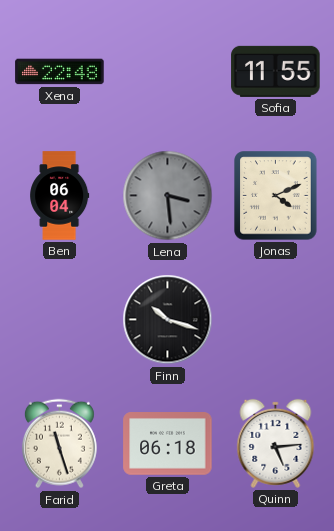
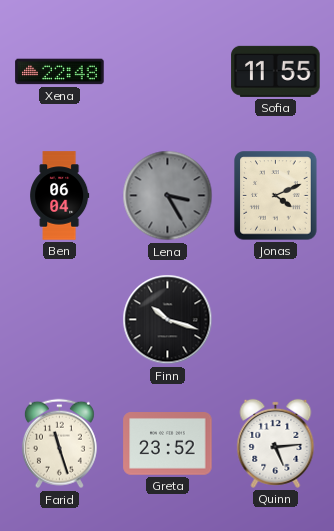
Lena: 3:29 -> 3:25
Greta: 06:18 -> 23:52
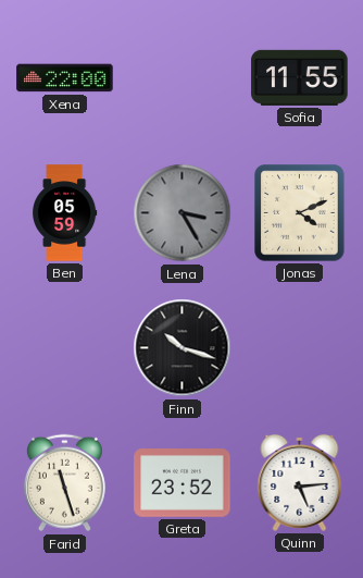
Xena: 22:48 -> 22:00
Ben: 06:04 -> 05:59
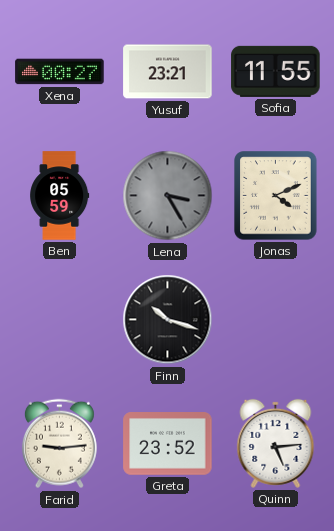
Xena: 22:00 -> 00:27
Yusuf: none -> 23:21
Farid: 11:27 -> 9:14
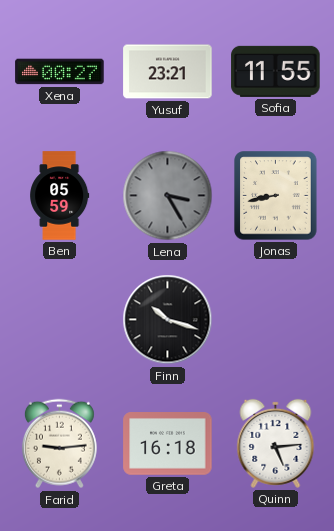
Jonas: 4:11 -> 8:43
Greta: 23:52 -> 16:18
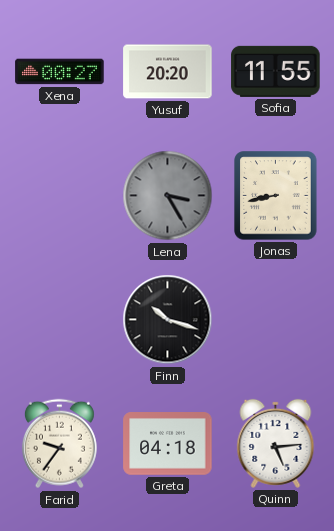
Yusuf: 23:21 -> 20:20
Ben: 05:59 -> none
Farid: 9:14 -> 9:36
Greta: 16:18 -> 04:18
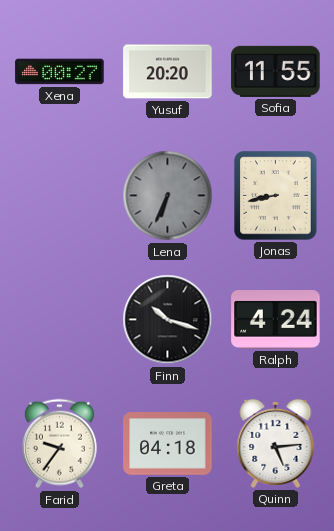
Lena: 3:25 -> 6:34
Ralph: none -> 4:24
